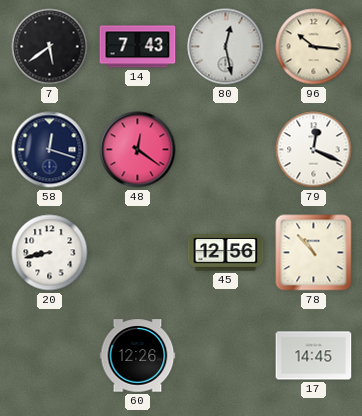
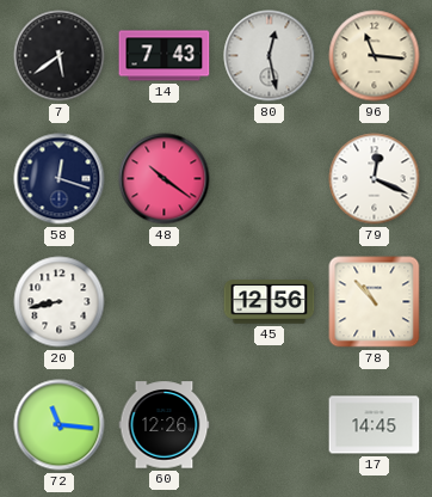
96: 10:16 -> 11:16
48: 12:21 -> 10:21
72: none -> 11:16
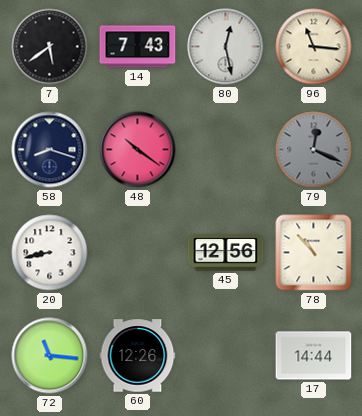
58: 12:18 -> 8:18
79 dial: white -> grey
17: 14:45 -> 14:44
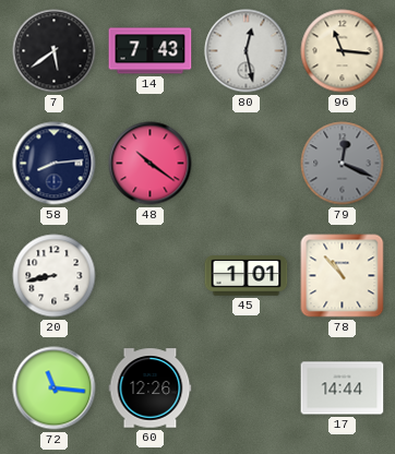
58: 8:18 -> 8:14
45: 12:56 -> 1:01
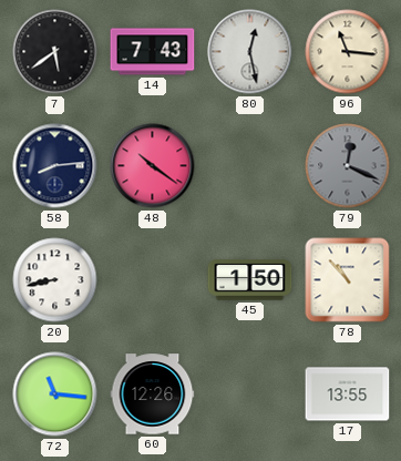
45: 1:01 -> 1:50
17: 14:44 -> 13:55
